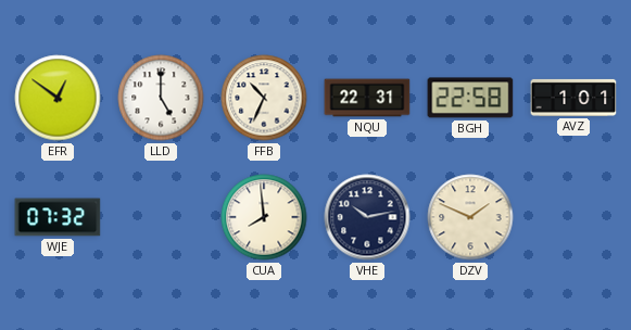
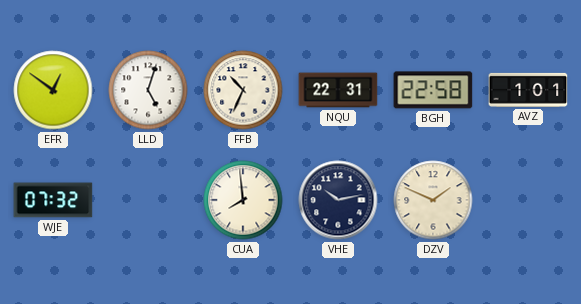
LLD: 5:00 -> 5:03
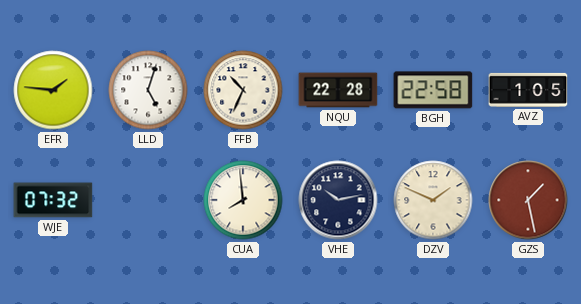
EFR: 12:51 -> 1:46
NQU: 22:31 -> 22:28
AVZ: 1:01 -> 1:05
GZS: none -> 1:28
